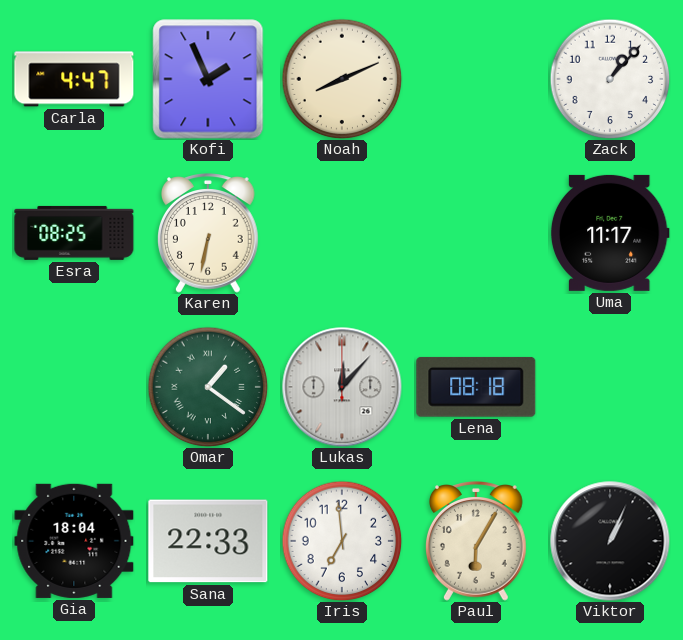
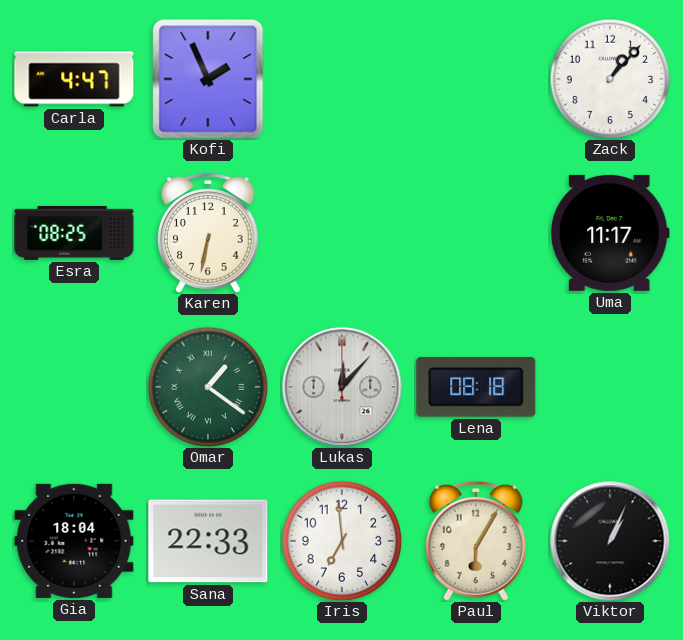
Noah: 8:11 -> none
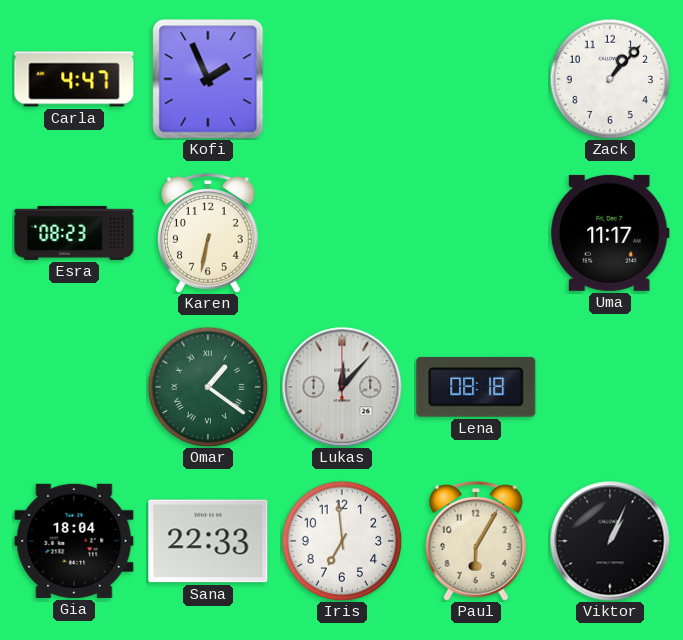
Esra: 08:25 -> 08:23
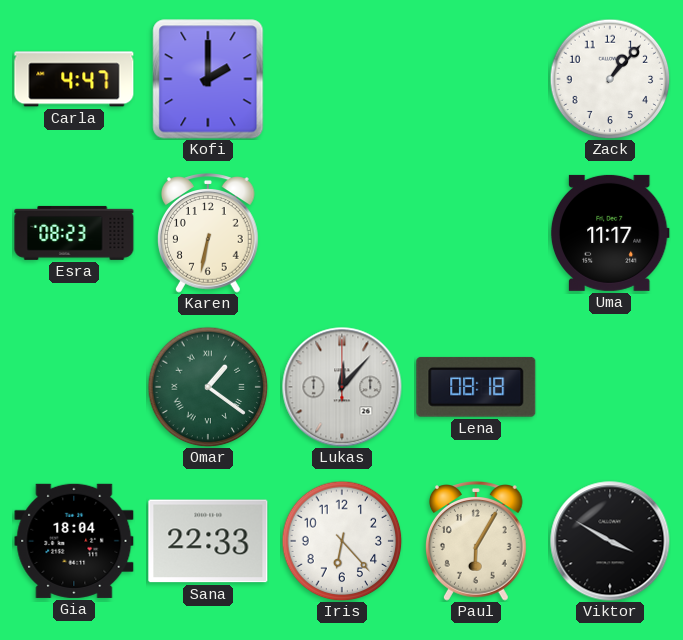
Kofi: 1:56 -> 2:00
Iris: 6:59 -> 6:23
Viktor: 1:04 -> 3:50
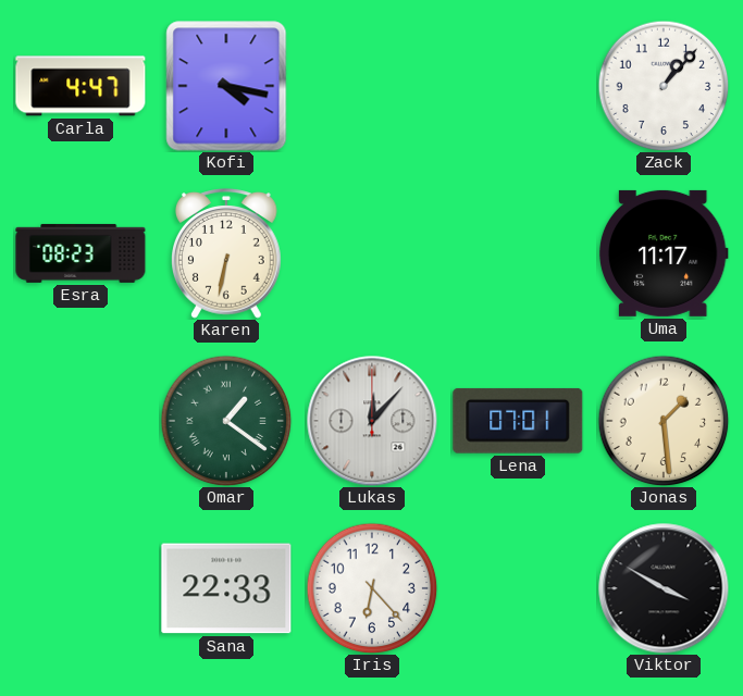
Kofi: 2:00 -> 4:17
Lena: 08:18 -> 07:01
Jonas: none -> 1:29
Gia: 18:04 -> none
Paul: 6:05 -> none
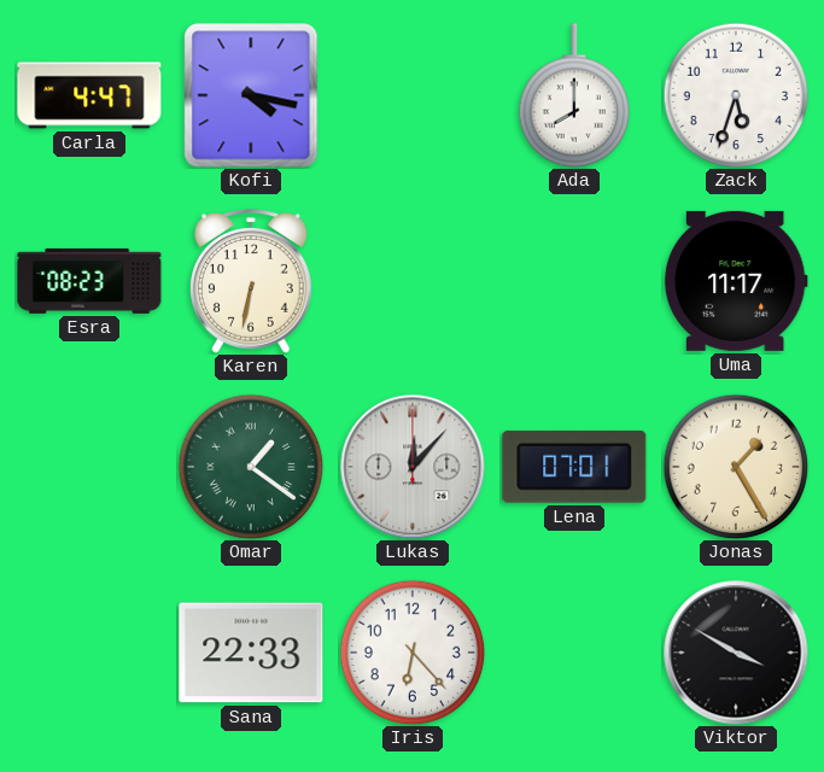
Ada: none -> 8:00
Zack: 1:07 -> 5:33
Jonas: 1:29 -> 1:25
